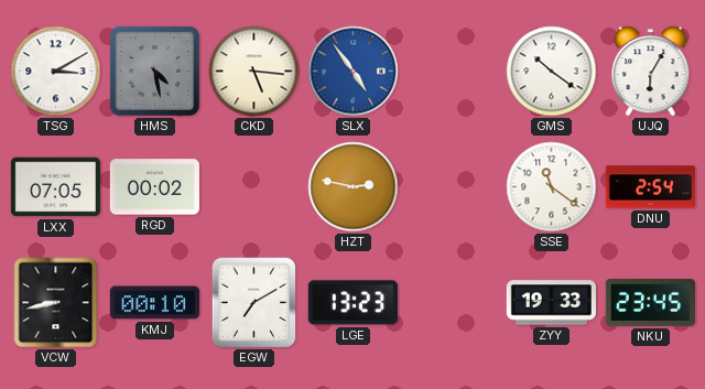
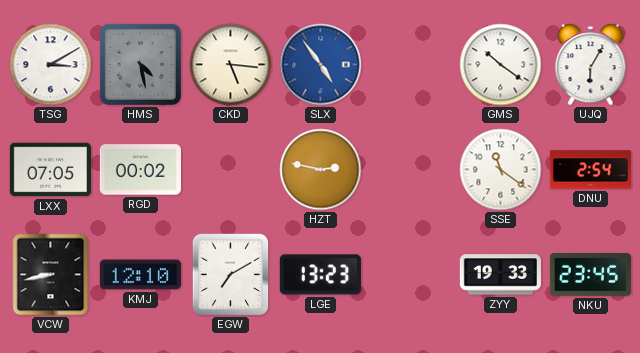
KMJ: 00:10 -> 12:10
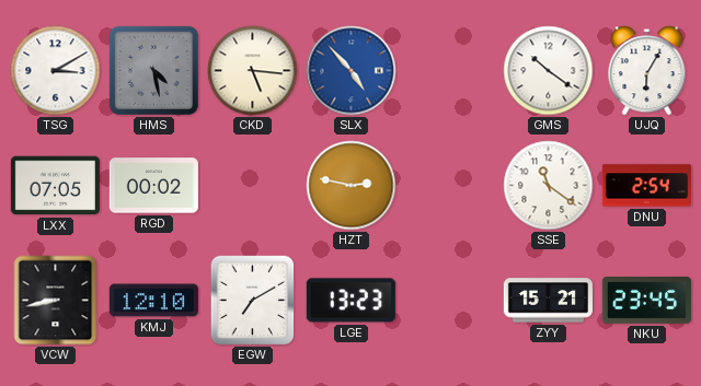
SLX: 4:54 -> 4:53
ZYY: 19:33 -> 15:21
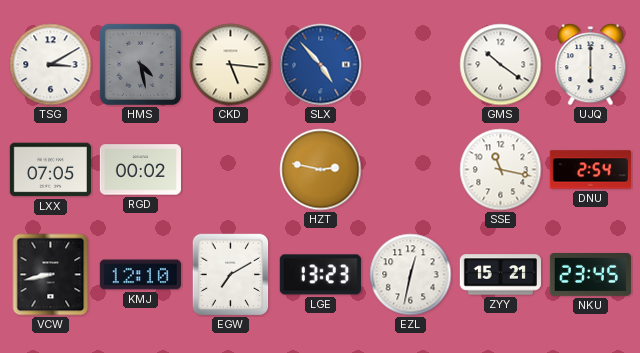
UJQ: 6:05 -> 6:00
SSE: 11:21 -> 11:17
EZL: none -> 12:32
